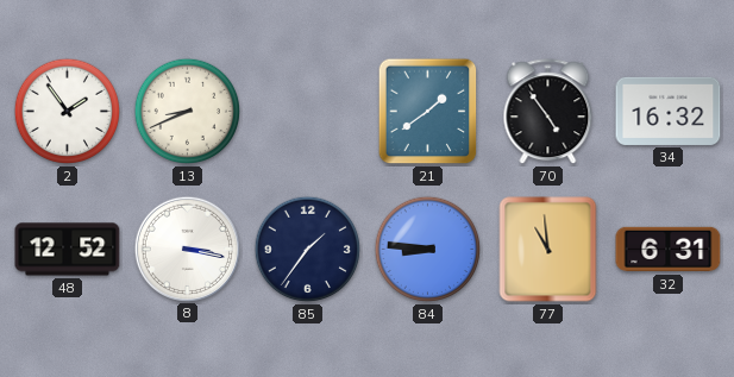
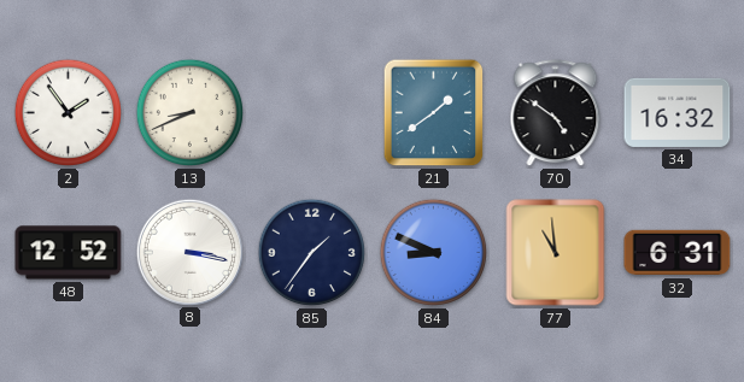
70: 4:54 -> 4:51
84: 8:46 -> 8:49
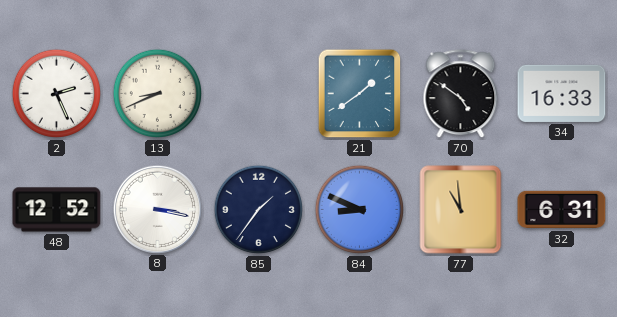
2: 1:54 -> 2:26
34: 16:32 -> 16:33
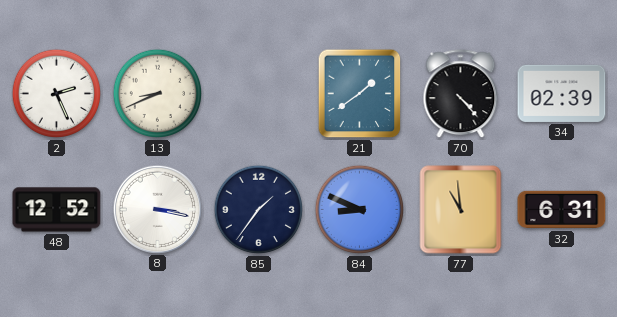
70: 4:51 -> 4:23
34: 16:33 -> 02:39
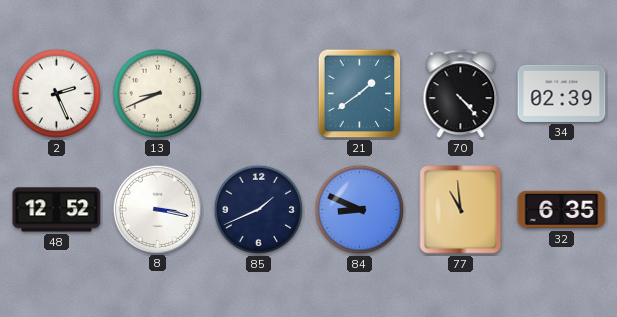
85: 1:36 -> 1:41
32: 6:31 -> 6:35
